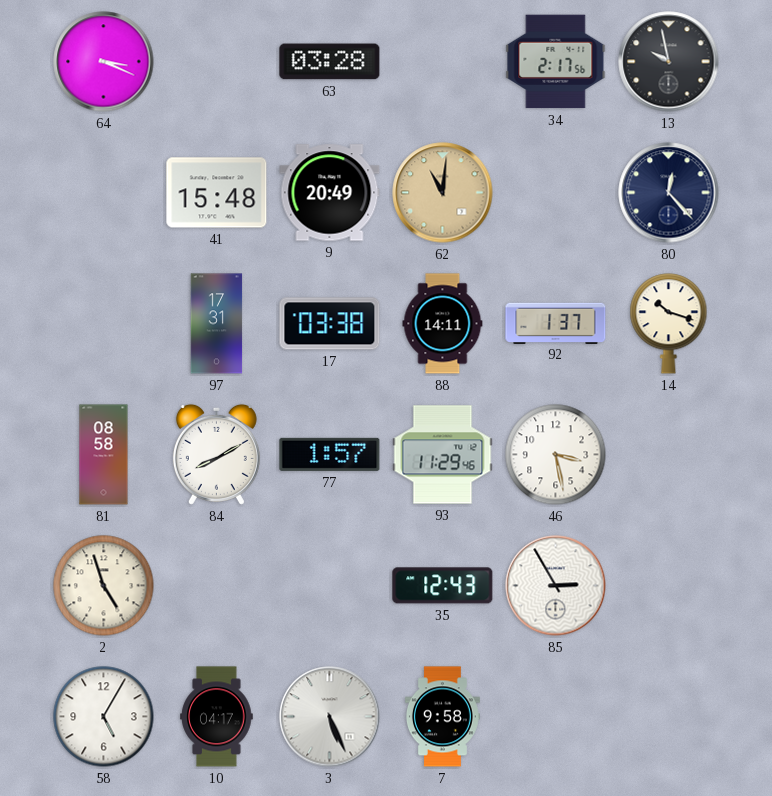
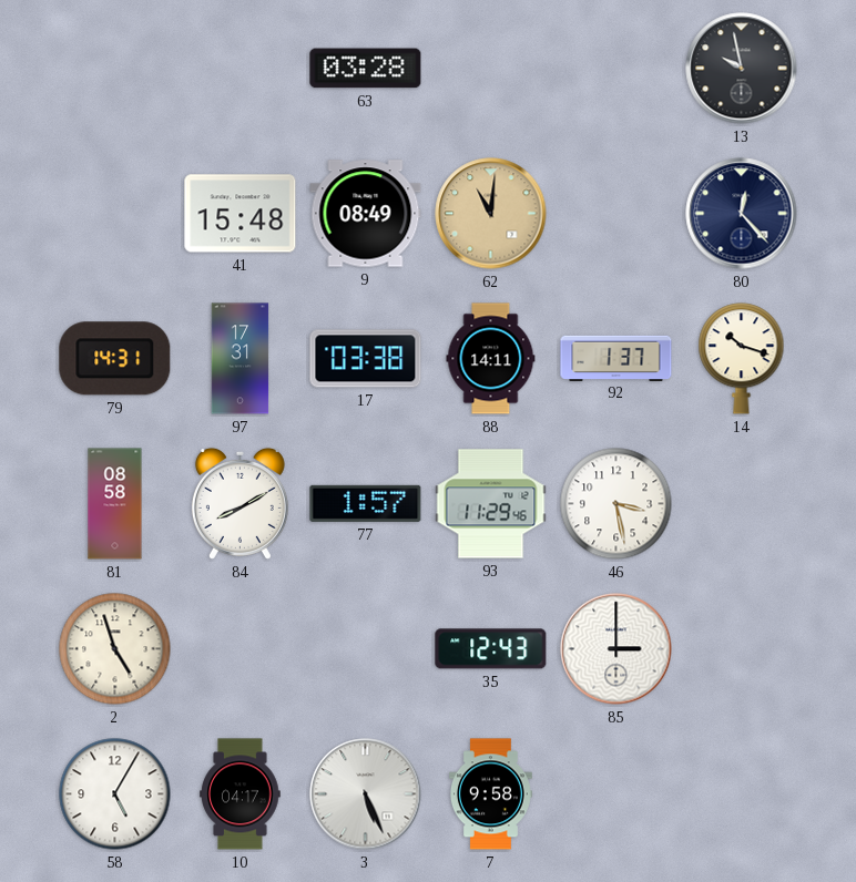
64: 3:19 -> none
34: 2:17 -> none
9: 20:49 -> 08:49
79: none -> 14:31
85: 2:55 -> 3:00
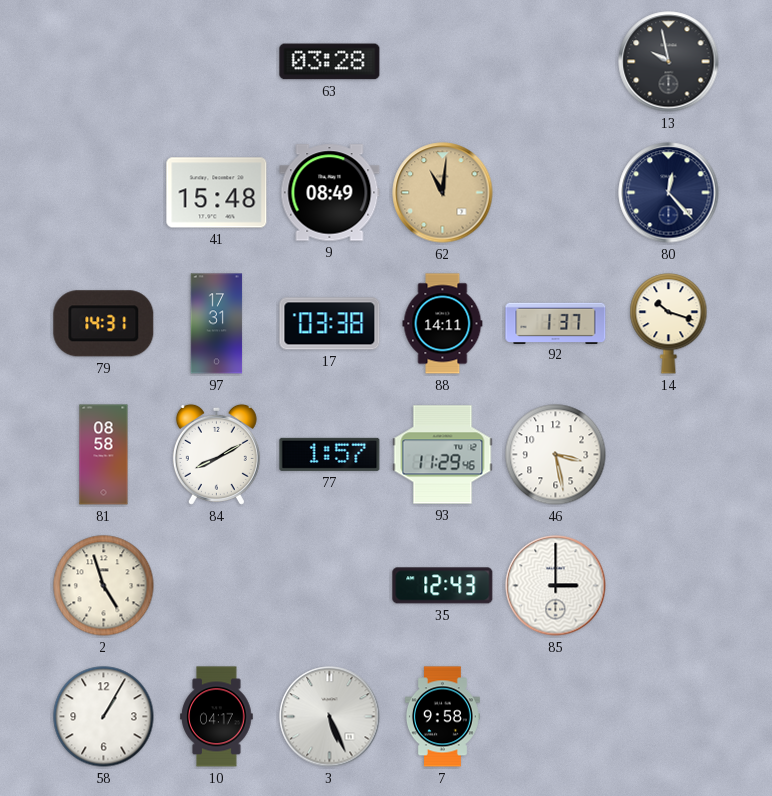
58: 5:05 -> 1:05
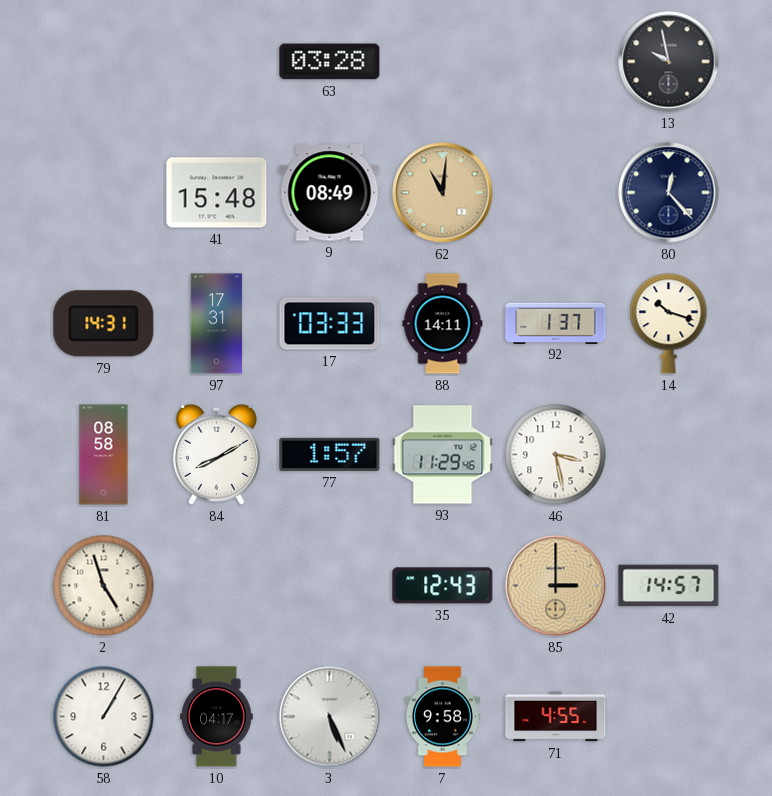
17: 03:38 -> 03:33
85 dial: white -> champagne
42: none -> 14:57
71: none -> 4:55
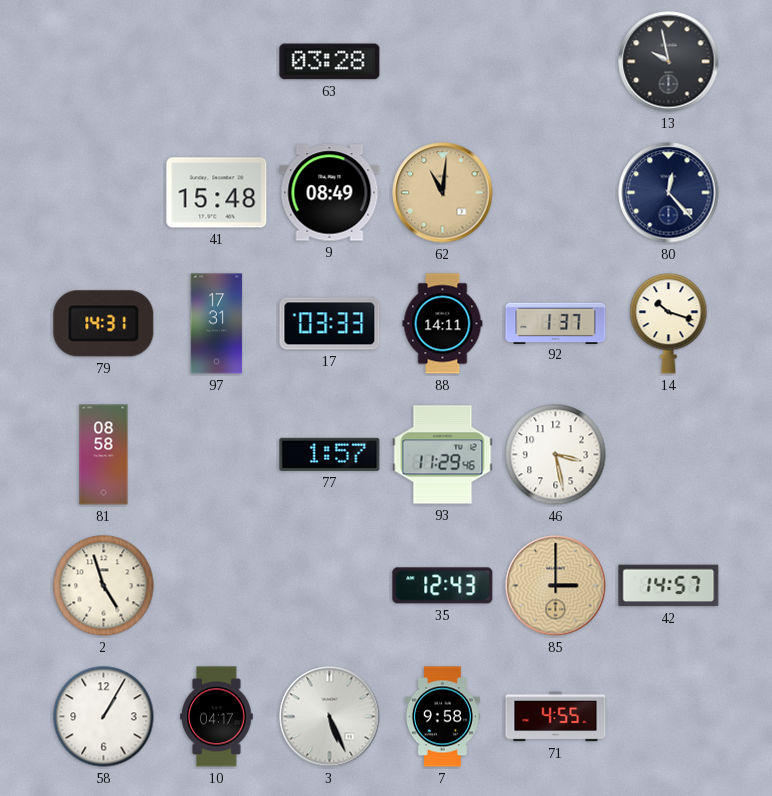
84: 8:10 -> none
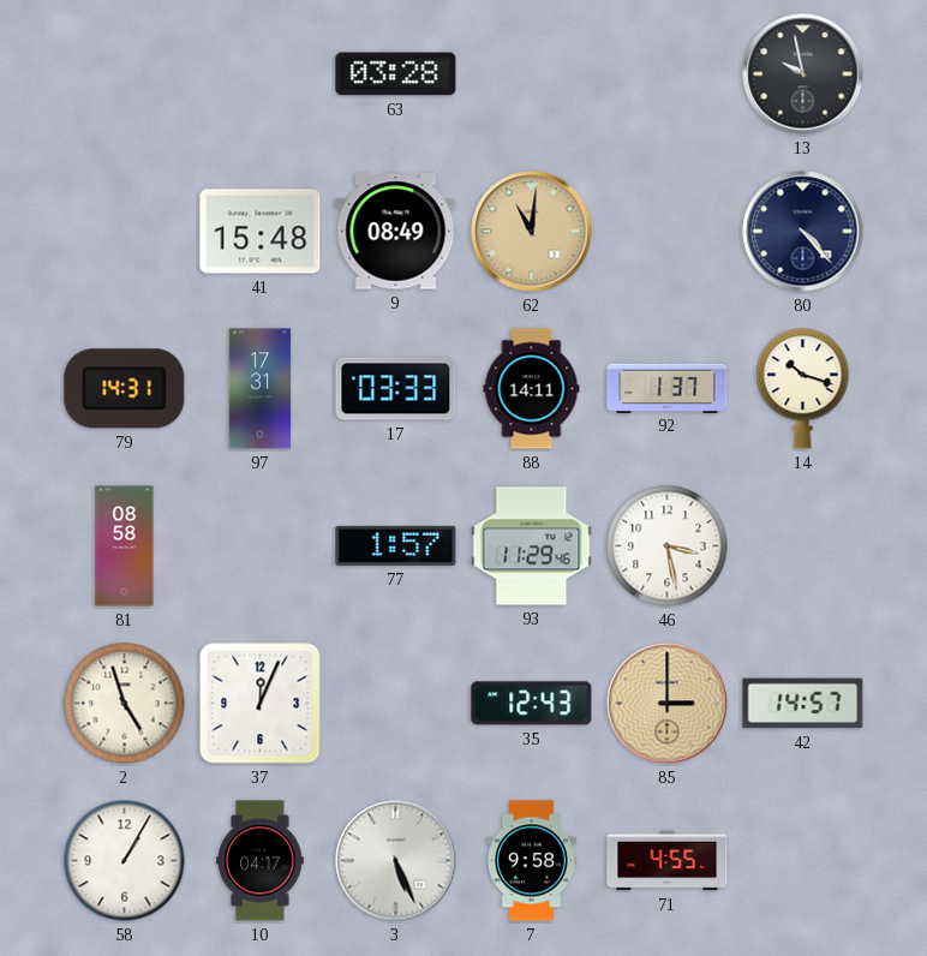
80: 12:23 -> 4:23
37: none -> 12:04
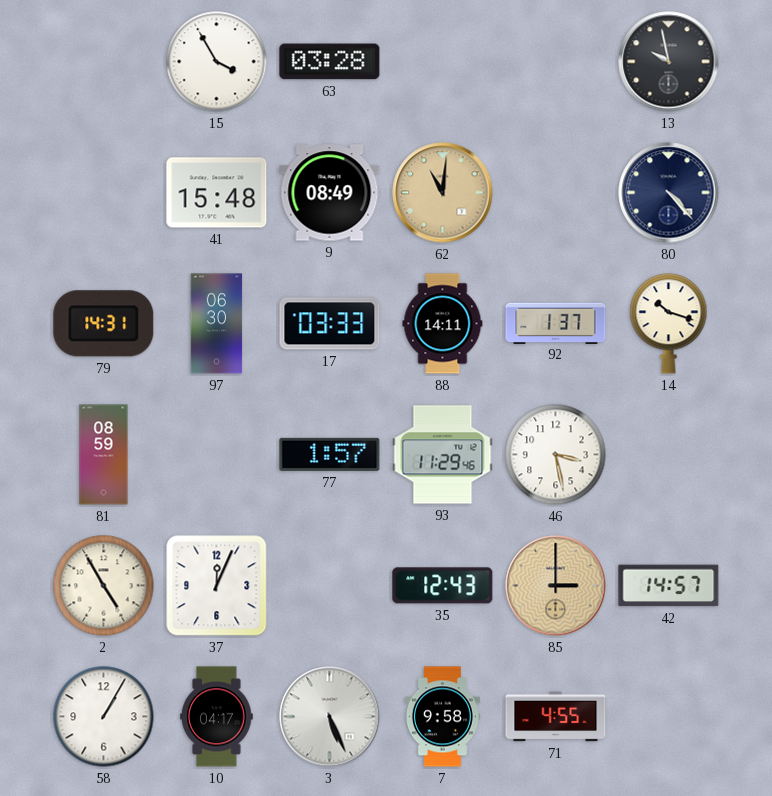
15: none -> 3:55
97: 17:31 -> 06:30
81: 08:58 -> 08:59
2: 4:57 -> 4:55
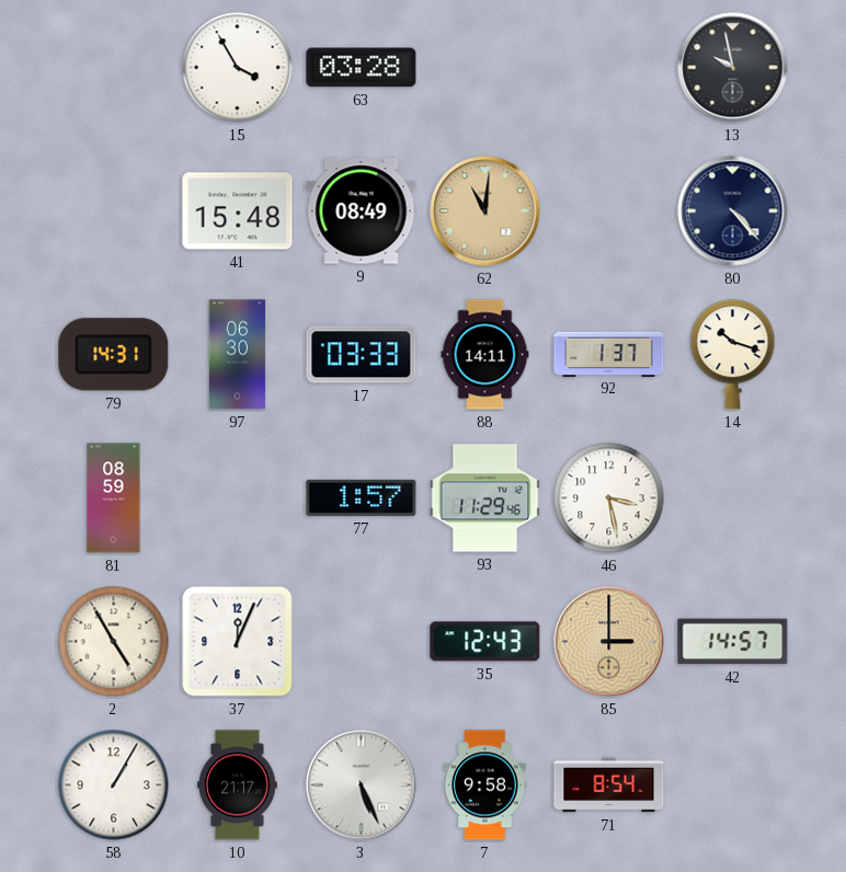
10: 04:17 -> 21:17
71: 4:55 -> 8:54
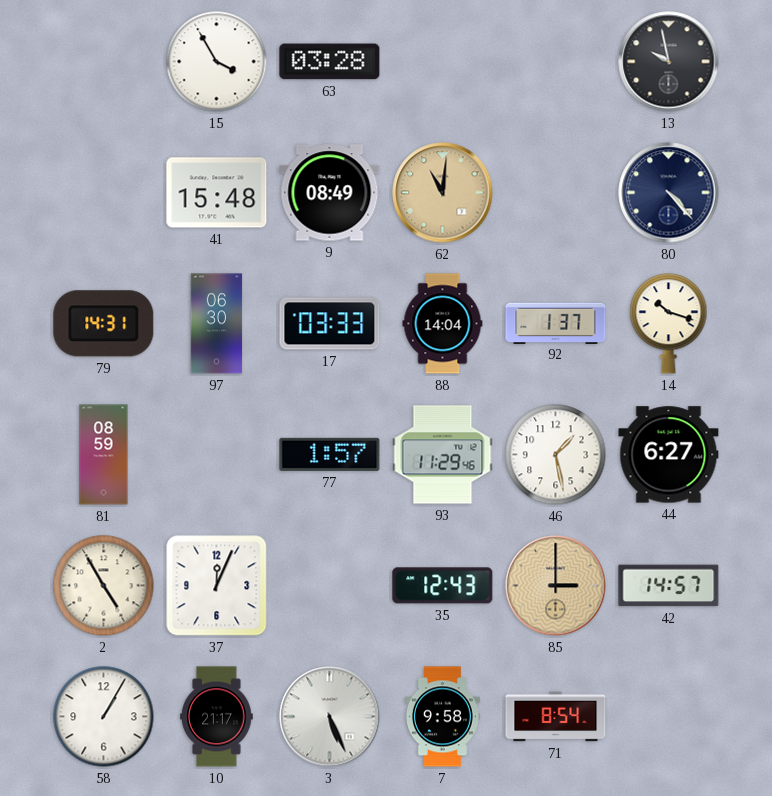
88: 14:11 -> 14:04
46: 3:28 -> 1:28
44: none -> 6:27
